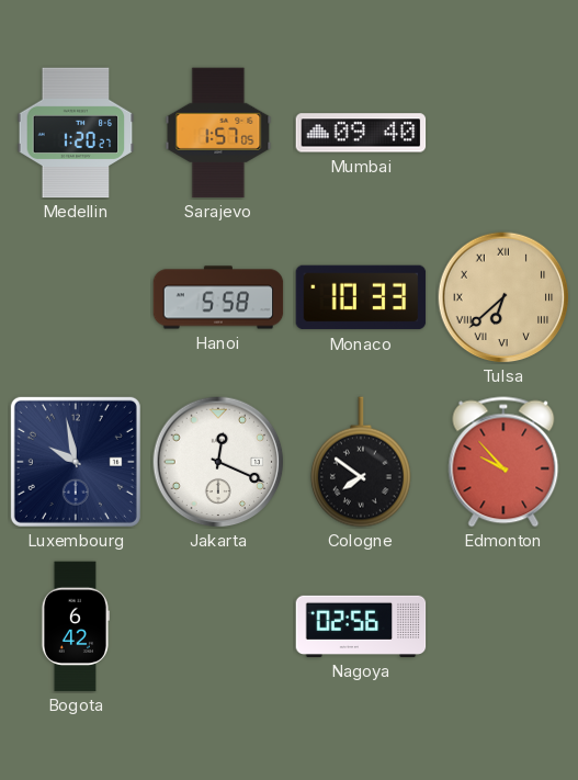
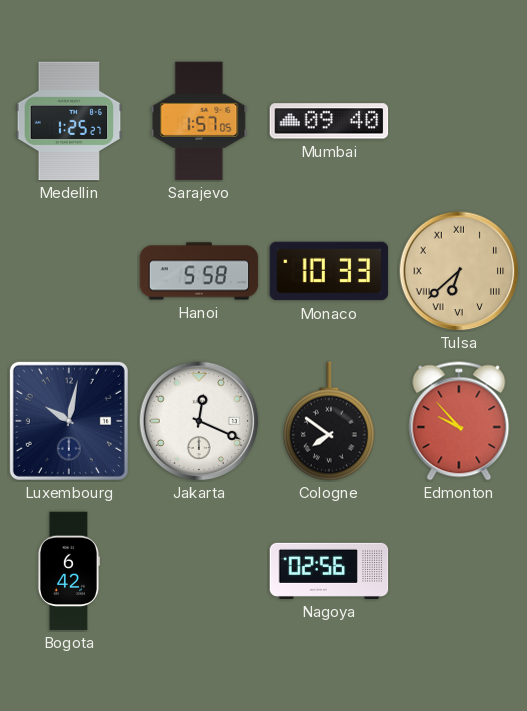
Medellin: 1:20 -> 1:25
Luxembourg: 9:58 -> 10:02
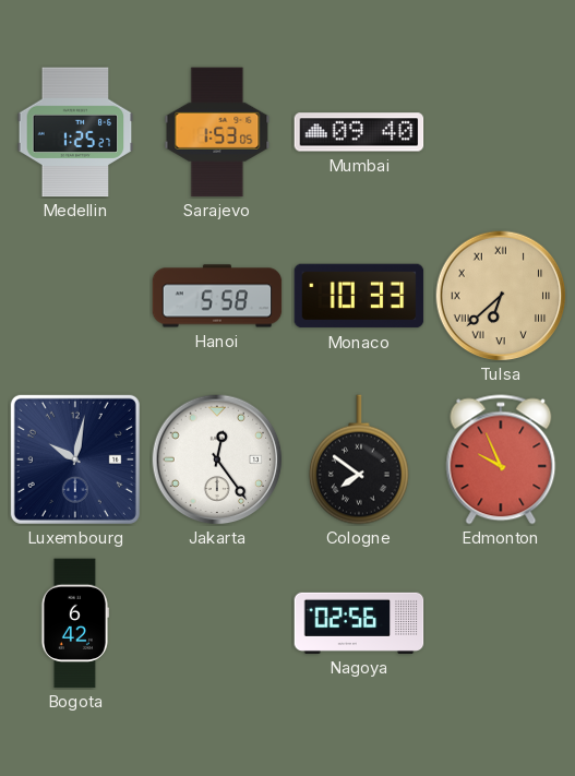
Sarajevo: 1:57 -> 1:53
Jakarta: 12:19 -> 12:24
Edmonton: 9:53 -> 9:56
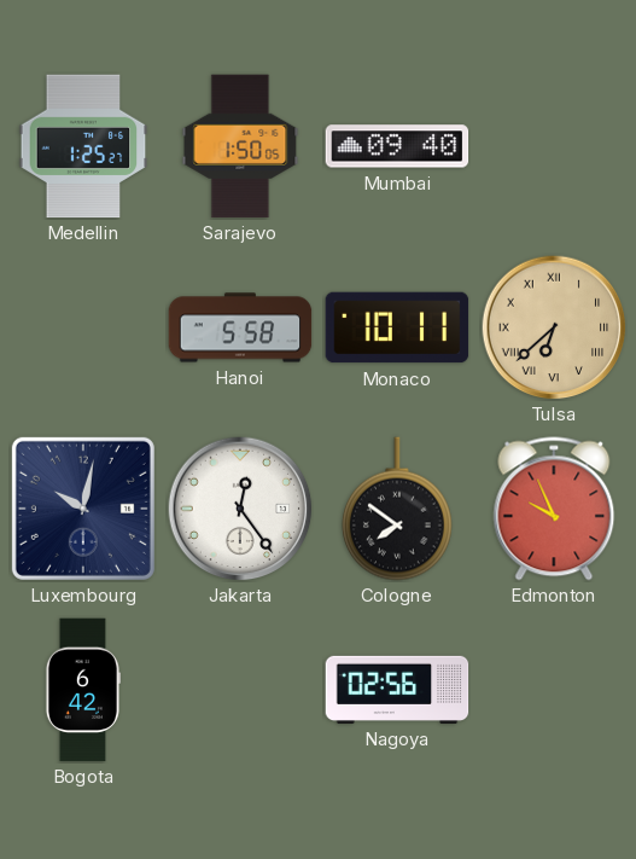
Sarajevo: 1:53 -> 1:50
Monaco: 10:33 -> 10:11
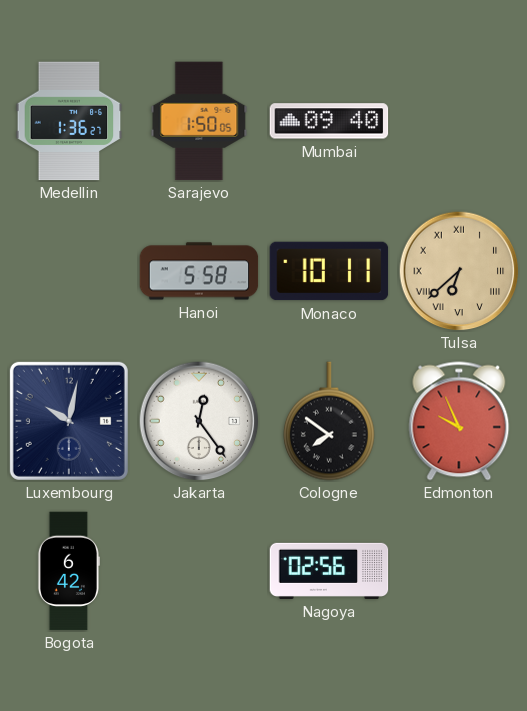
Medellin: 1:25 -> 1:36
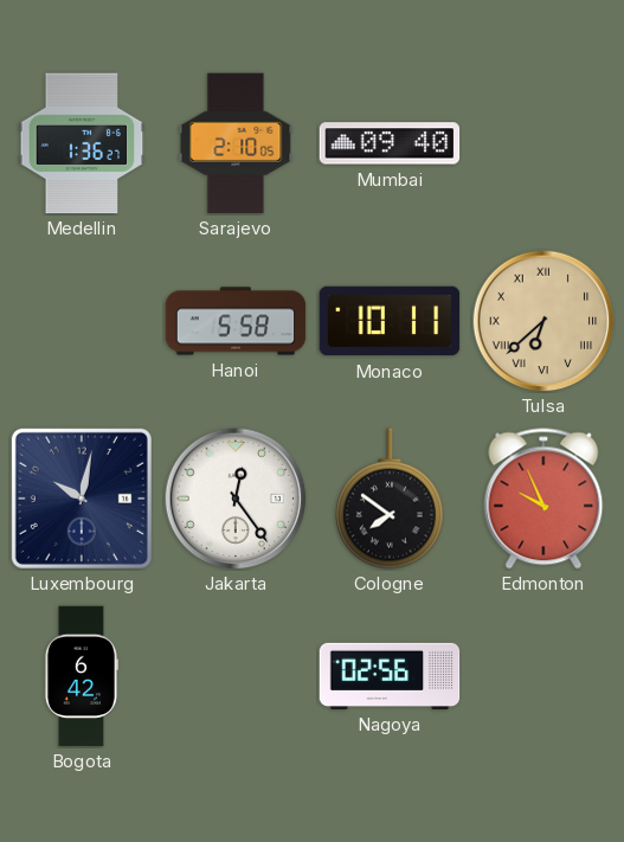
Sarajevo: 1:50 -> 2:10
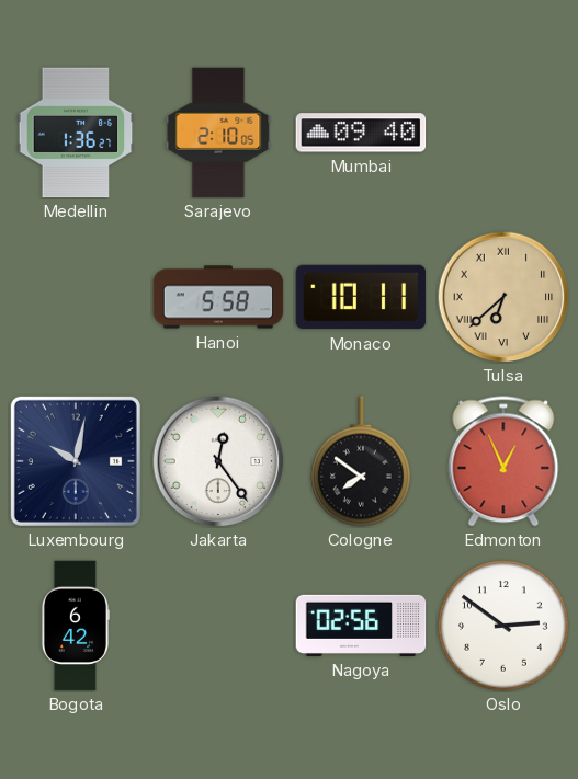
Edmonton: 9:56 -> 12:56
Oslo: none -> 2:51
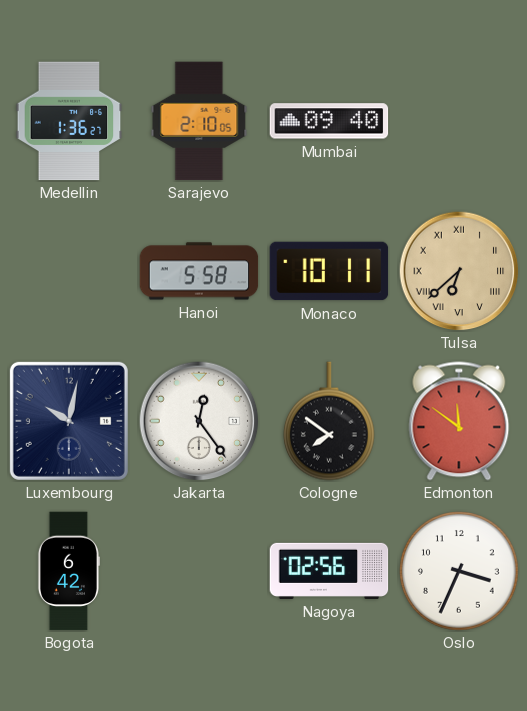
Edmonton: 12:56 -> 11:51
Oslo: 2:51 -> 3:34
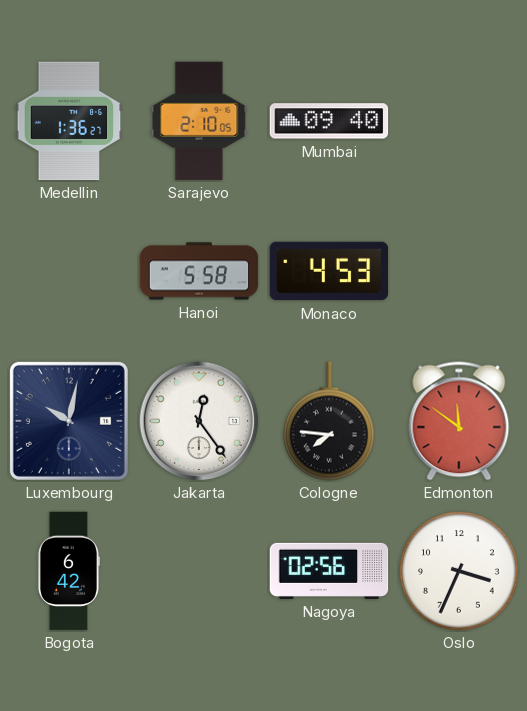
Monaco: 10:11 -> 4:53
Tulsa: 6:38 -> none
Cologne: 7:51 -> 7:46
